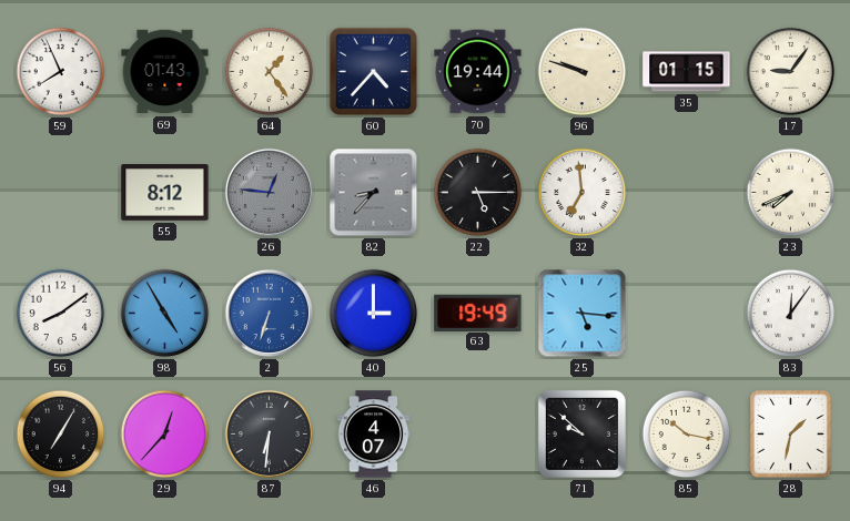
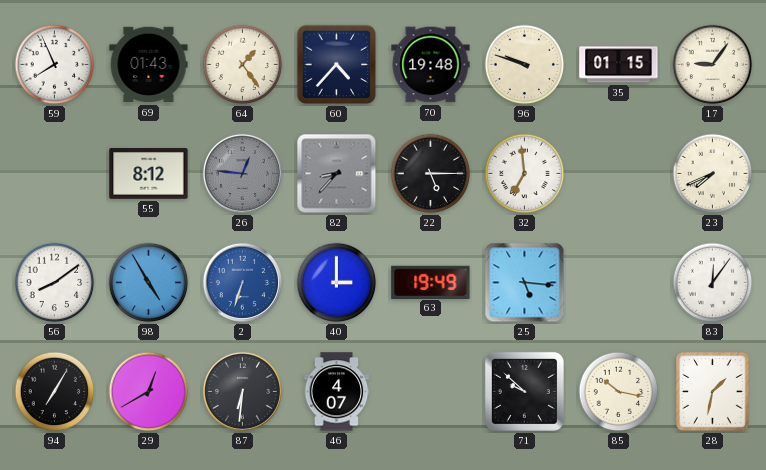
70: 19:44 -> 19:48
29: 12:37 -> 12:40
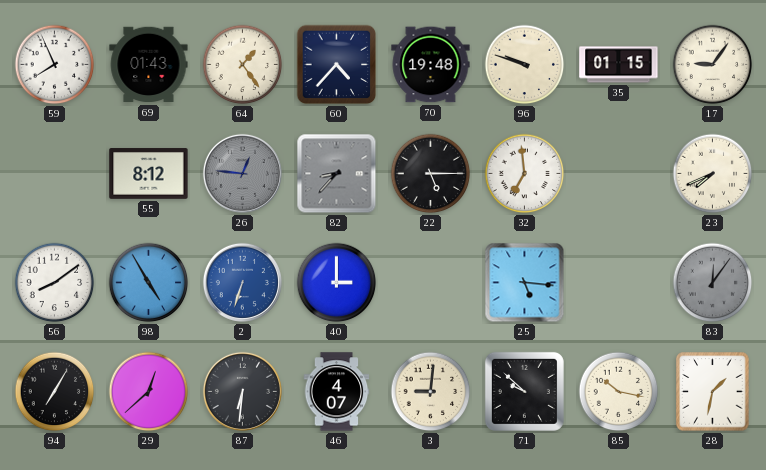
63: 19:49 -> none
83 dial: white -> grey
29: 12:40 -> 12:38
3: none -> 9:01
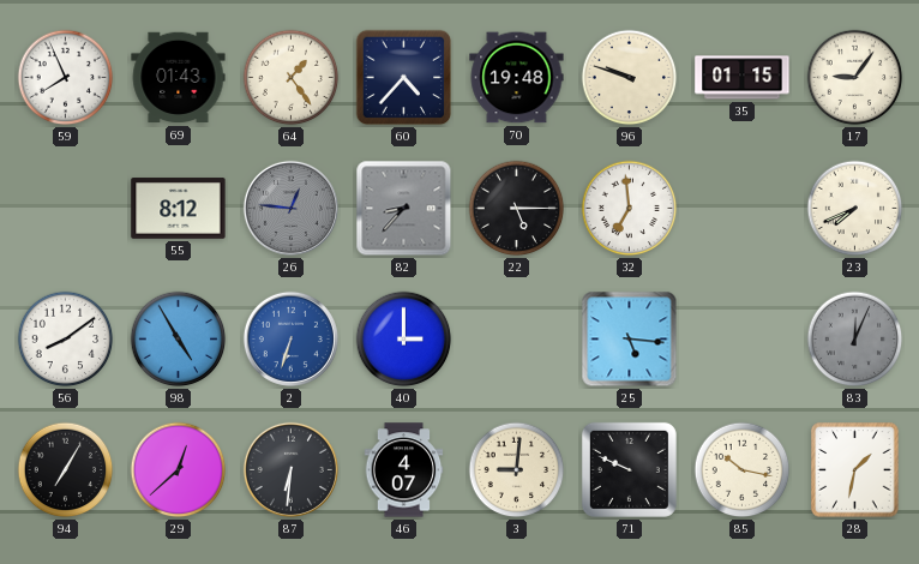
83: 12:06 -> 12:04
71: 9:52 -> 9:49
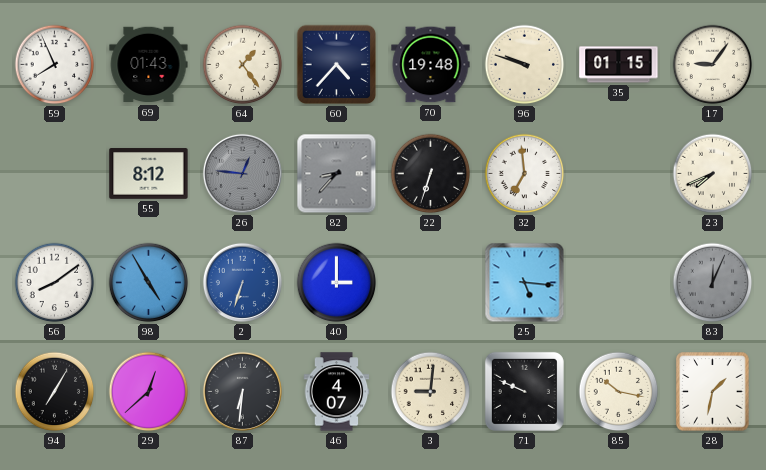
22: 5:15 -> 6:33
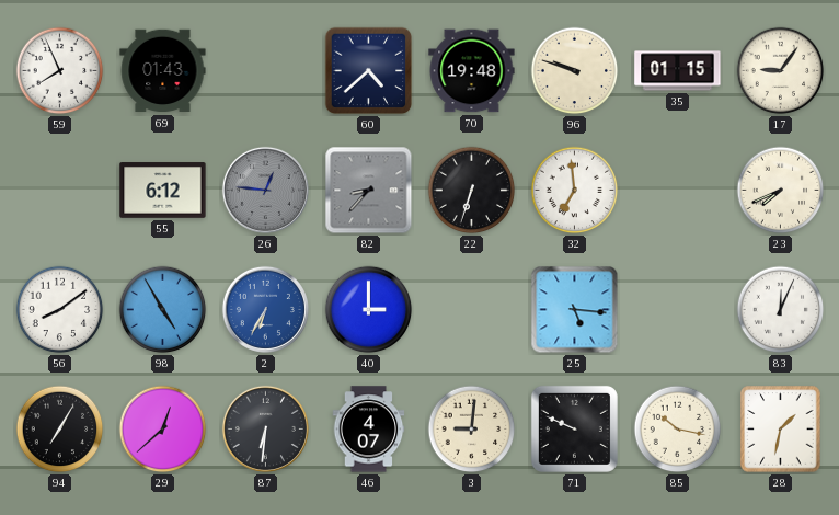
64: 1:24 -> none
60: 4:37 -> 4:38
55: 8:12 -> 6:12
2: 6:33 -> 6:35
83 dial: grey -> white
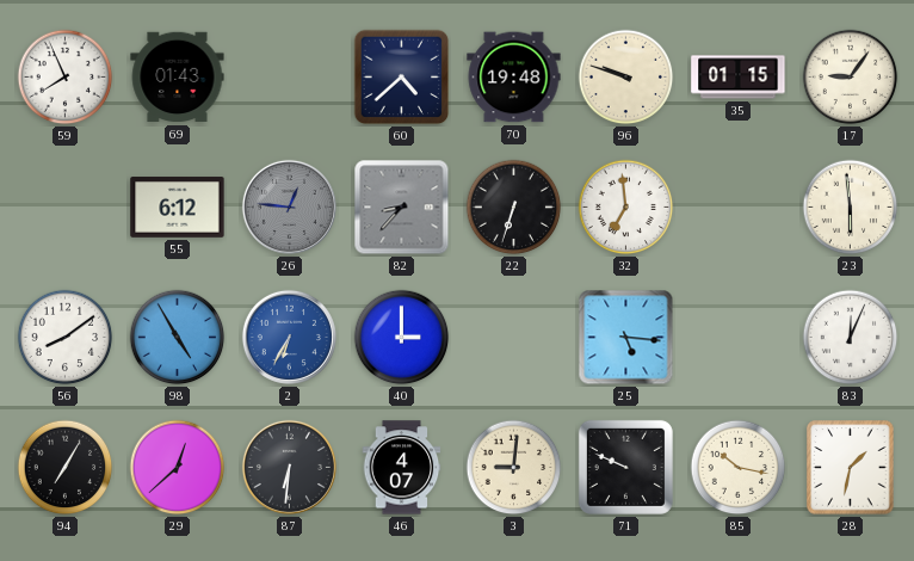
23: 7:41 -> 5:59
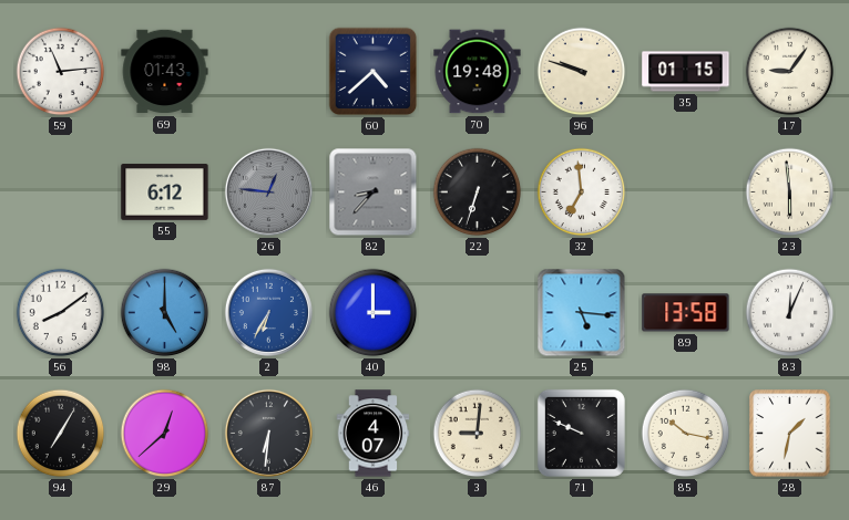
59: 7:56 -> 11:14
98: 4:55 -> 5:00
89: none -> 13:58
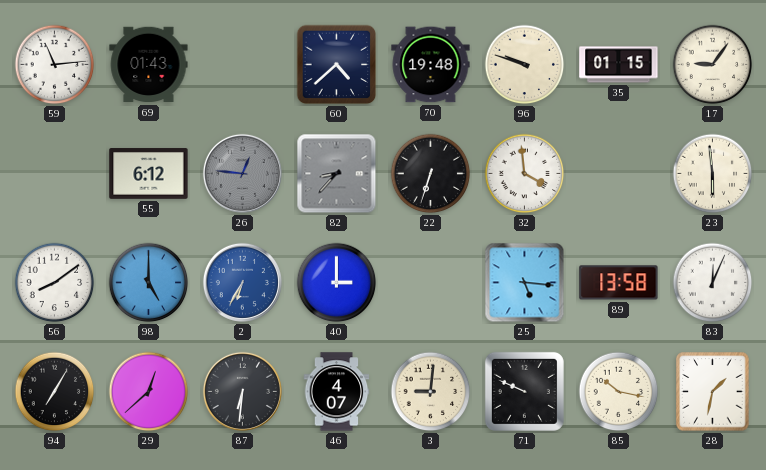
32: 6:59 -> 3:59
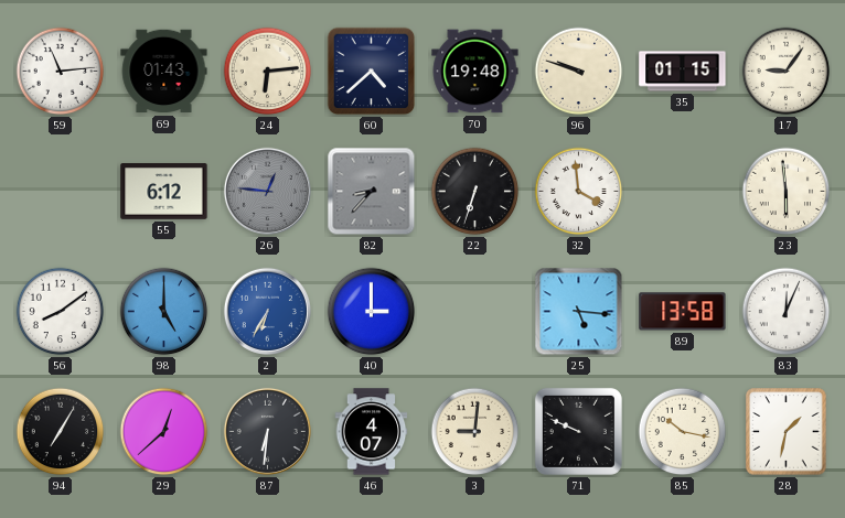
24: none -> 6:14
